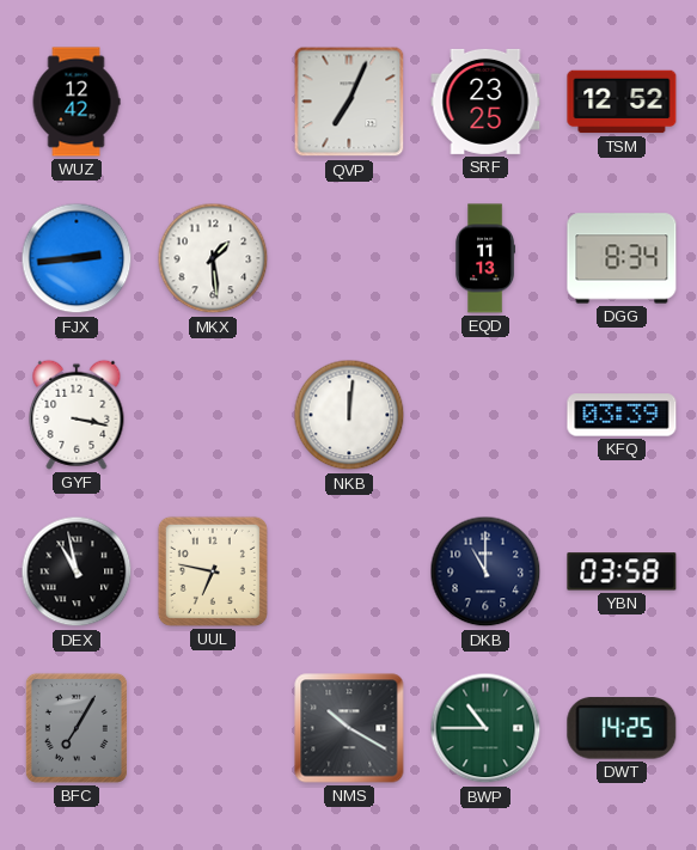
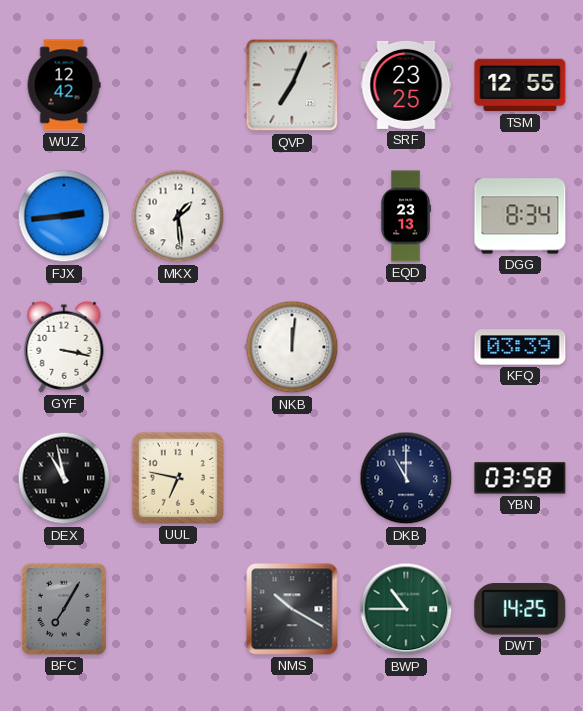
TSM: 12:52 -> 12:55
EQD: 11:13 -> 23:13
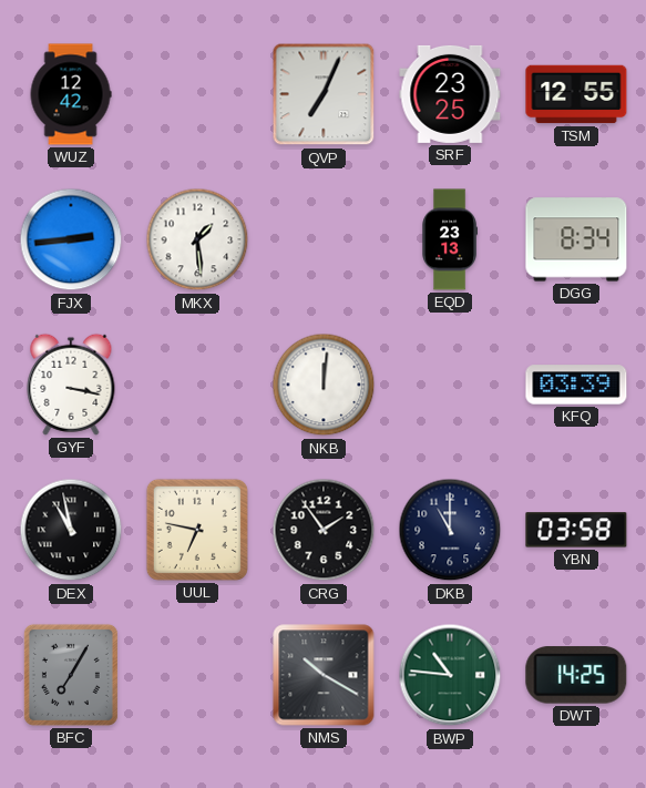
CRG: none -> 1:54
BWP: 10:45 -> 10:46
